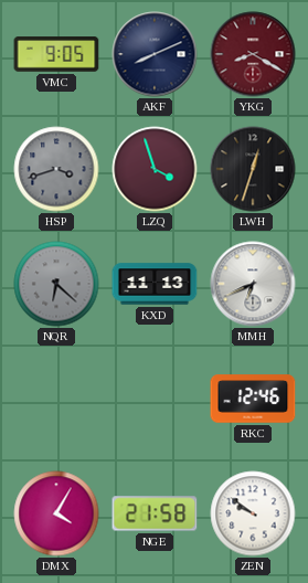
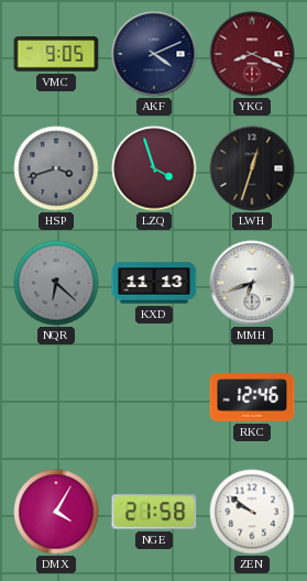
AKF: 8:11 -> 4:11
YKG: 8:20 -> 8:19
MMH: 6:41 -> 6:42
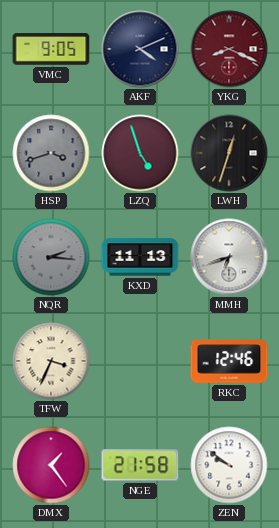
LZQ: 3:57 -> 4:57
NQR: 6:22 -> 2:16
TFW: none -> 3:34
DMX: 4:05 -> 1:24
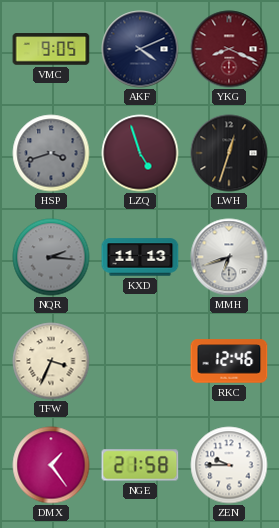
ZEN: 9:51 -> 9:45
